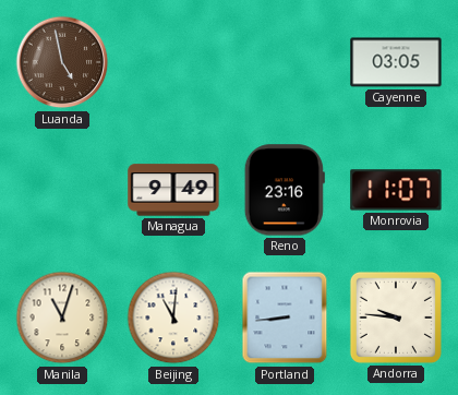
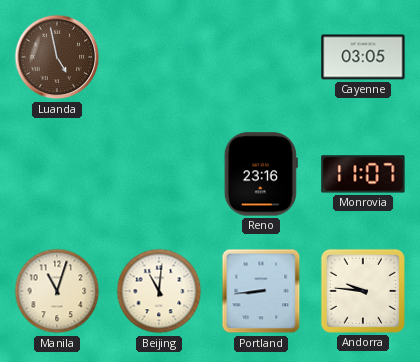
Managua: 9:49 -> none
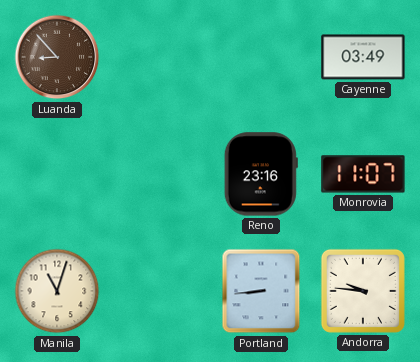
Luanda: 4:58 -> 8:53
Cayenne: 03:05 -> 03:49
Beijing: 11:01 -> none
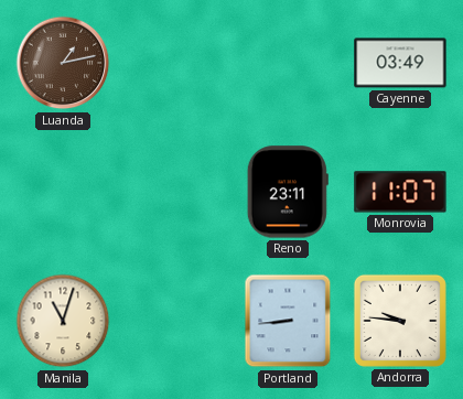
Luanda: 8:53 -> 1:13
Reno: 23:16 -> 23:11
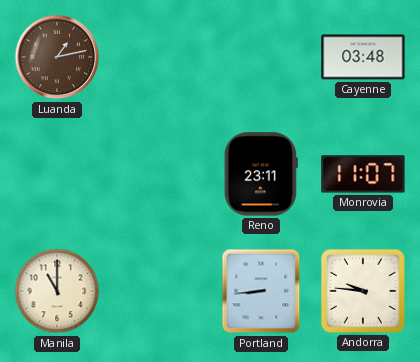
Cayenne: 03:49 -> 03:48
Manila: 11:03 -> 11:00
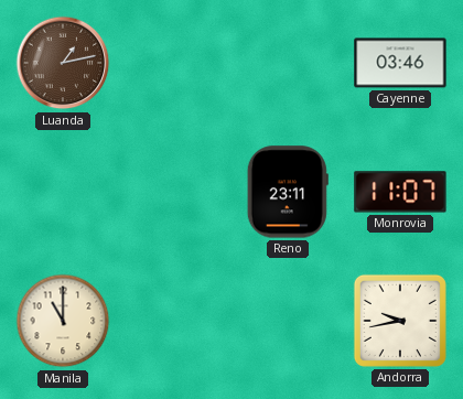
Cayenne: 03:48 -> 03:46
Portland: 8:44 -> none
Andorra: 9:46 -> 9:43
